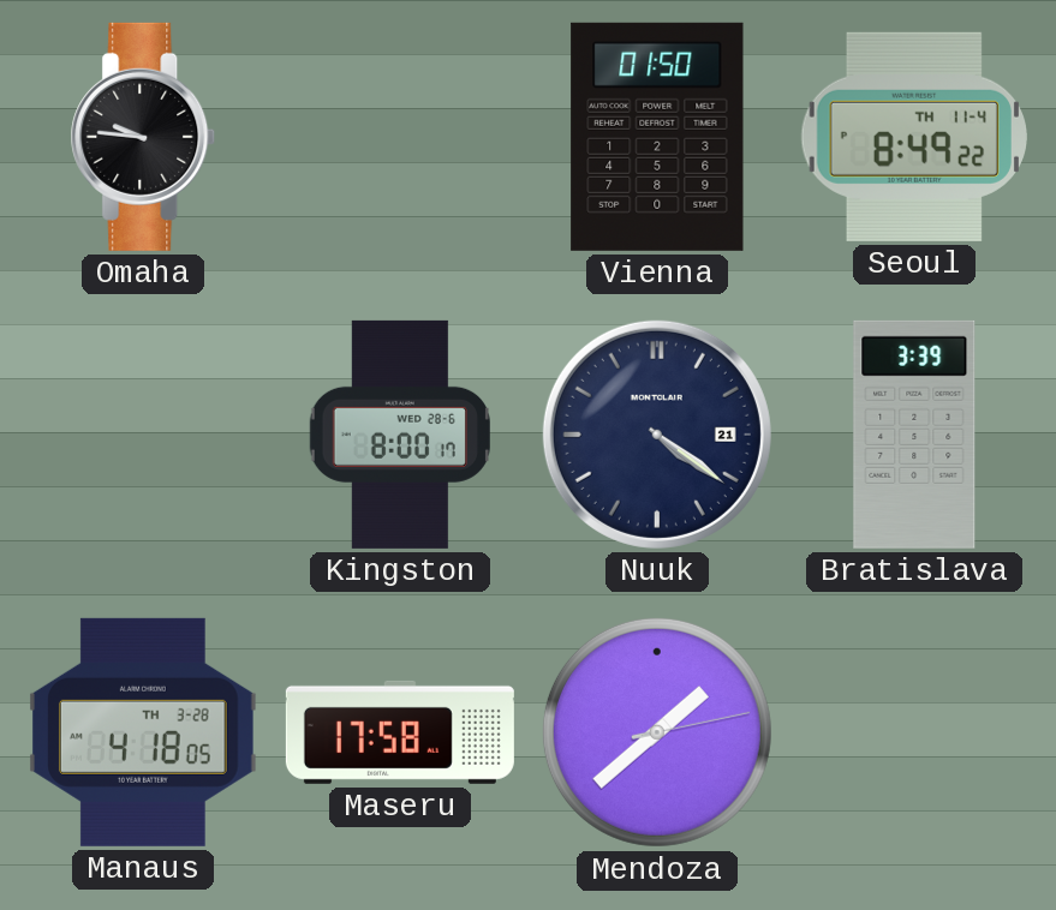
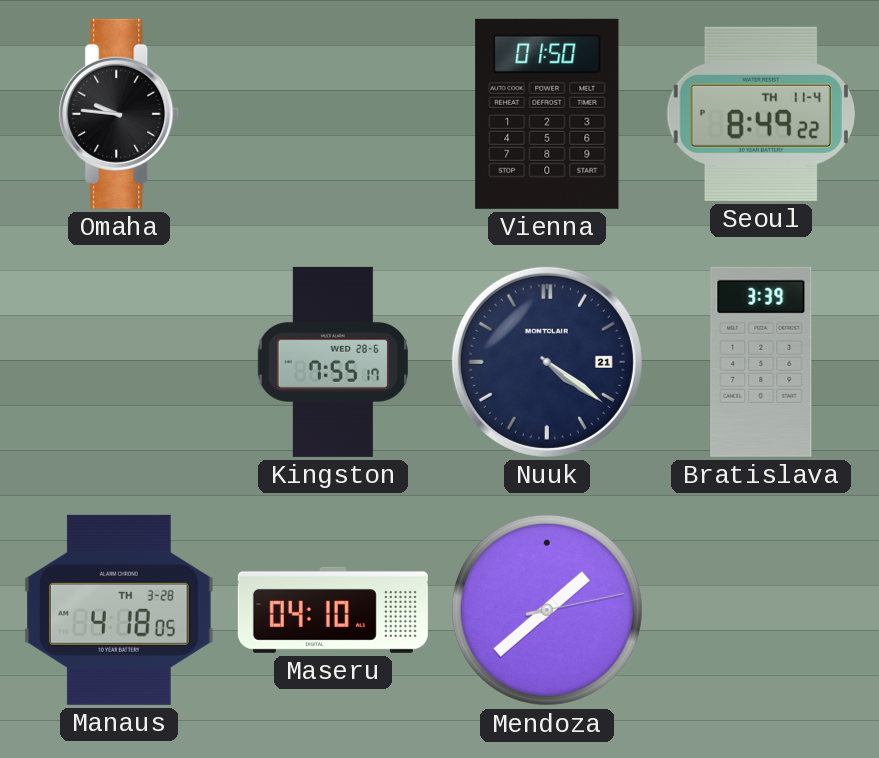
Kingston: 8:00 -> 7:55
Maseru: 17:58 -> 04:10
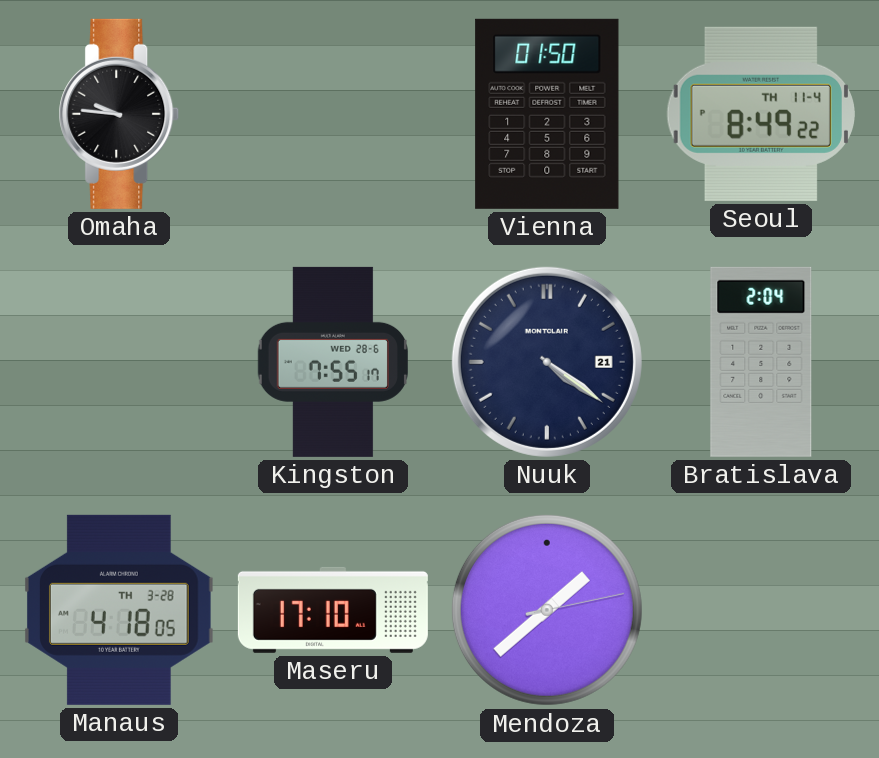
Bratislava: 3:39 -> 2:04
Maseru: 04:10 -> 17:10
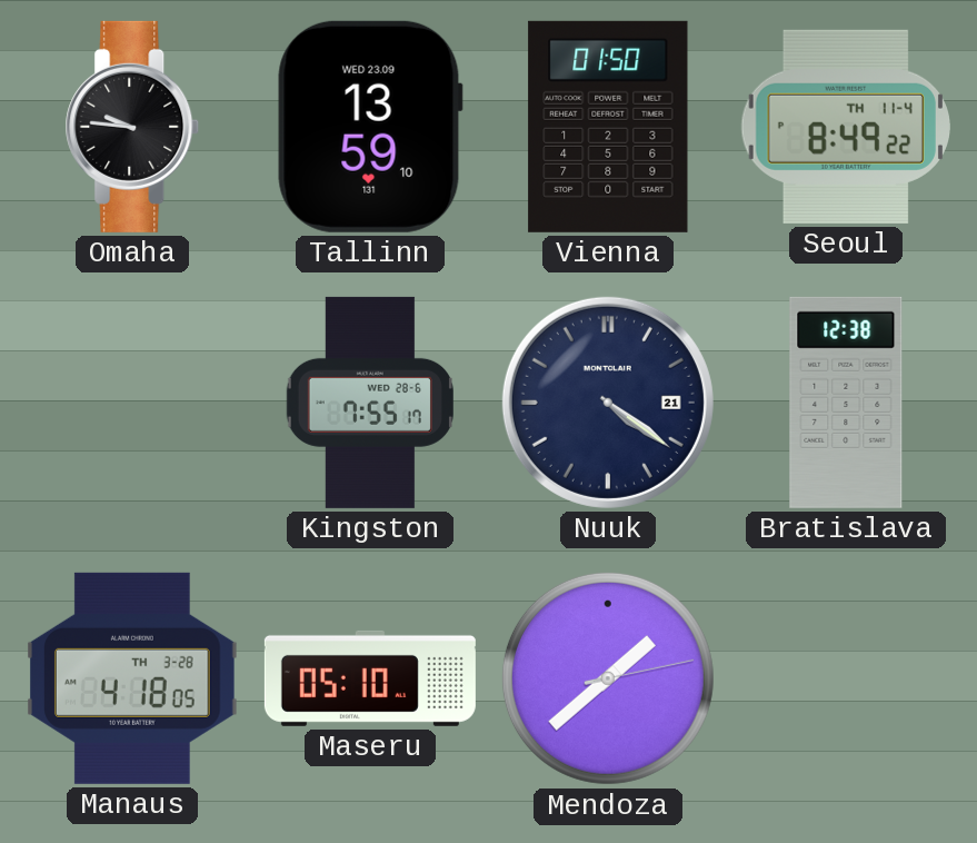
Tallinn: none -> 13:59
Bratislava: 2:04 -> 12:38
Maseru: 17:10 -> 05:10
